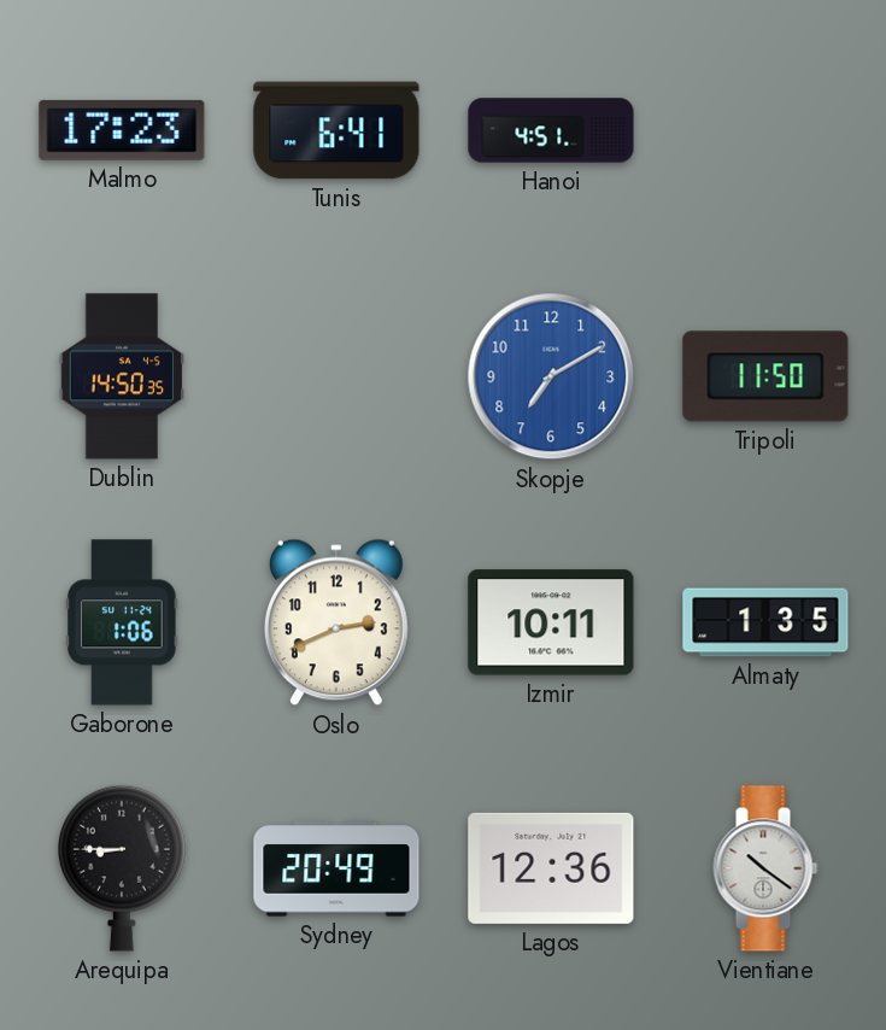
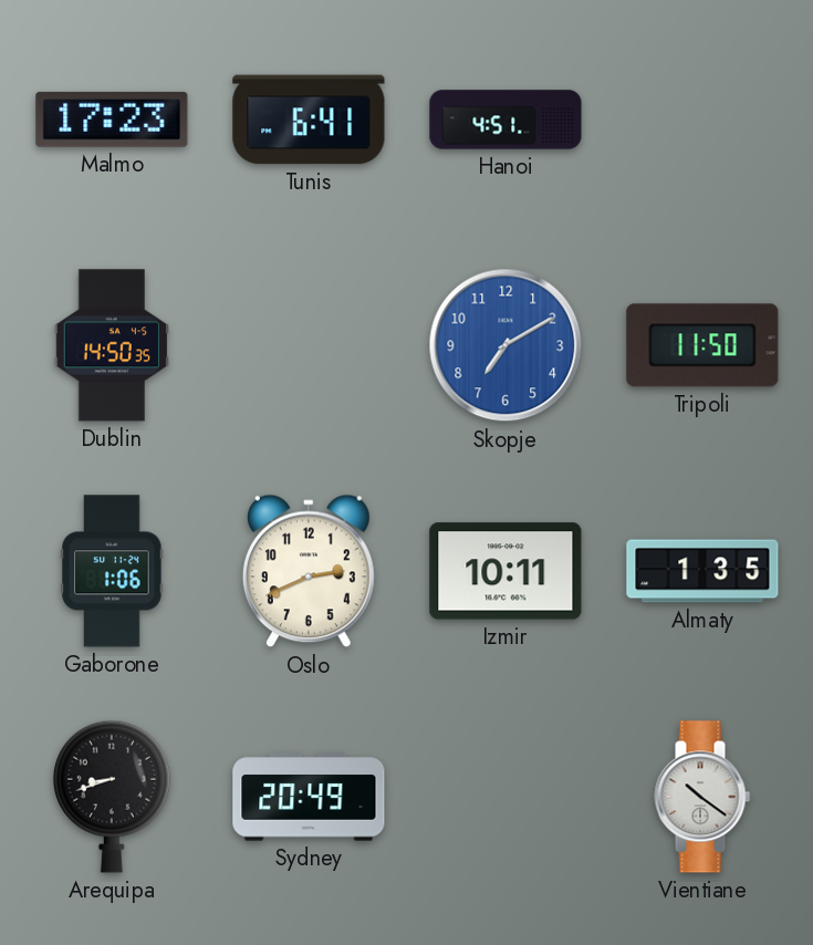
Arequipa: 8:45 -> 8:42
Lagos: 12:36 -> none
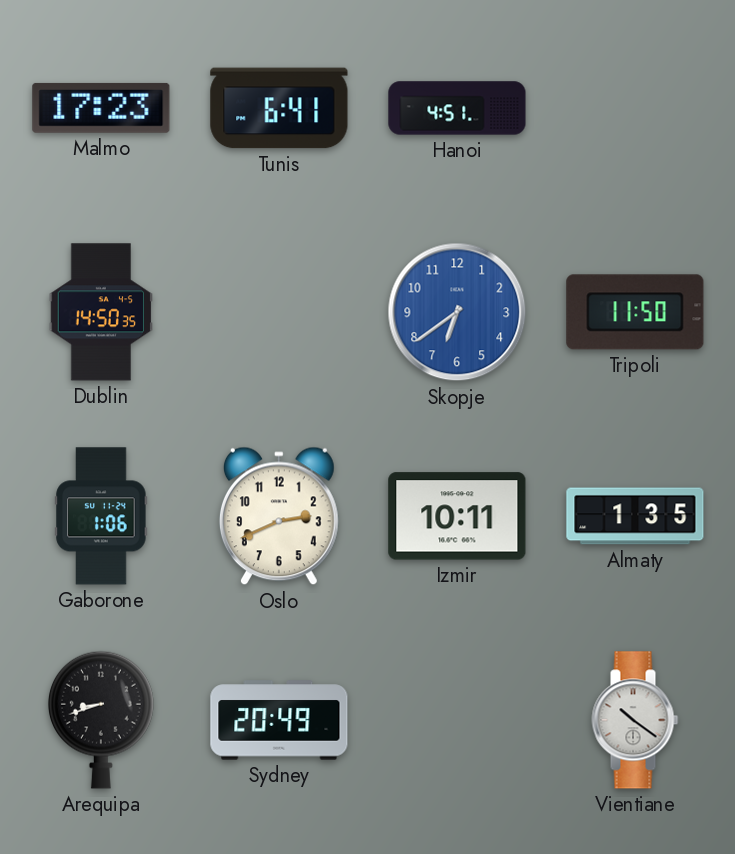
Skopje: 7:10 -> 6:39
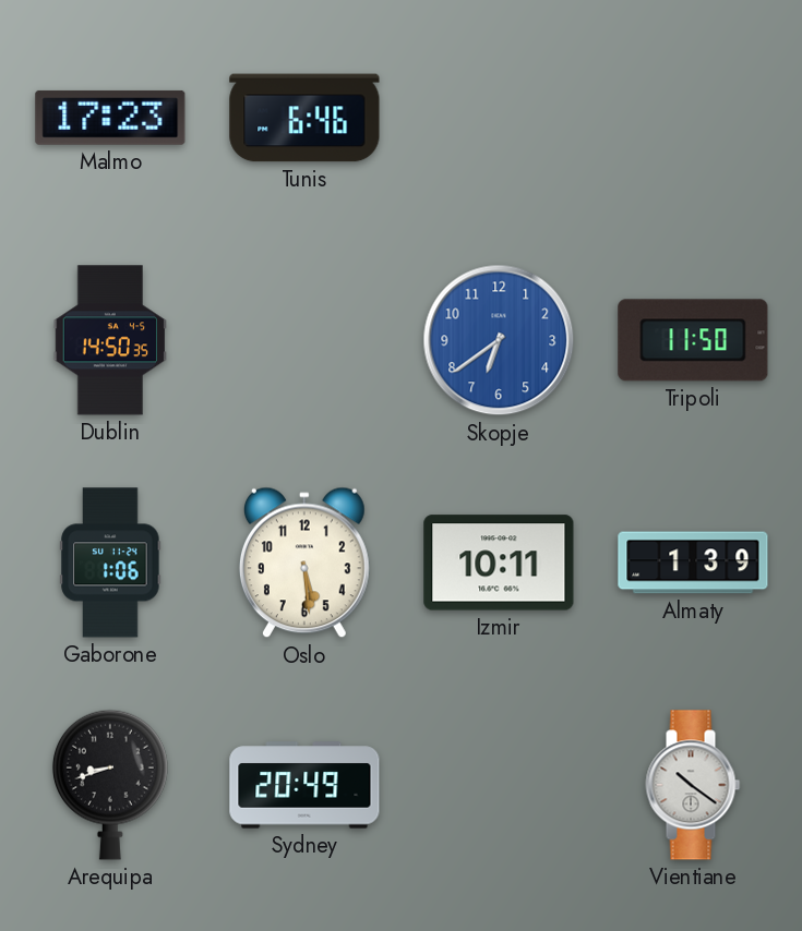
Tunis: 6:41 -> 6:46
Hanoi: 4:51 -> none
Oslo: 2:41 -> 5:29
Almaty: 1:35 -> 1:39
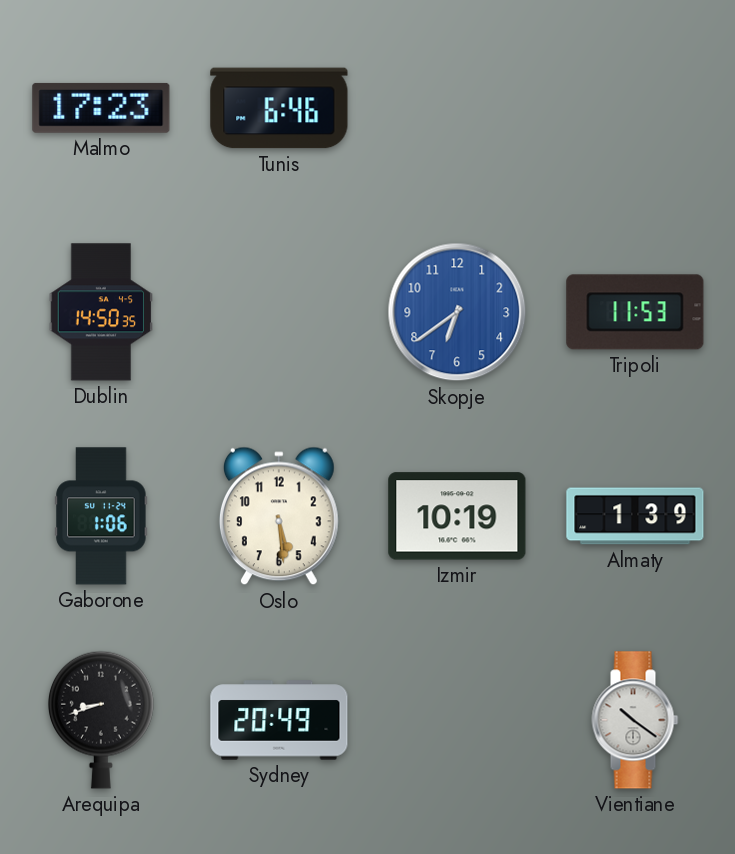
Tripoli: 11:50 -> 11:53
Izmir: 10:11 -> 10:19
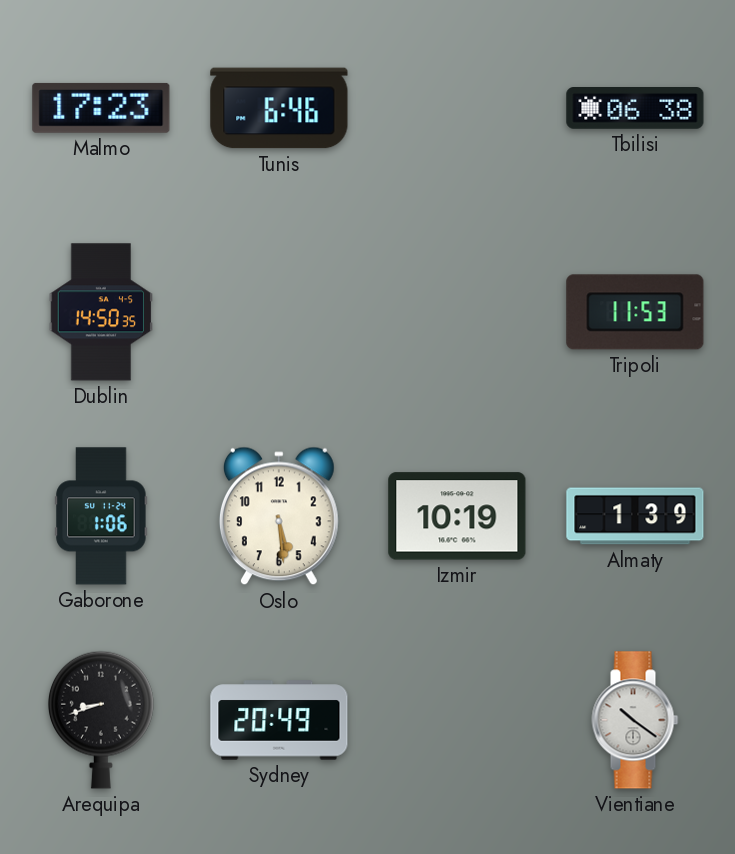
Tbilisi: none -> 06:38
Skopje: 6:39 -> none
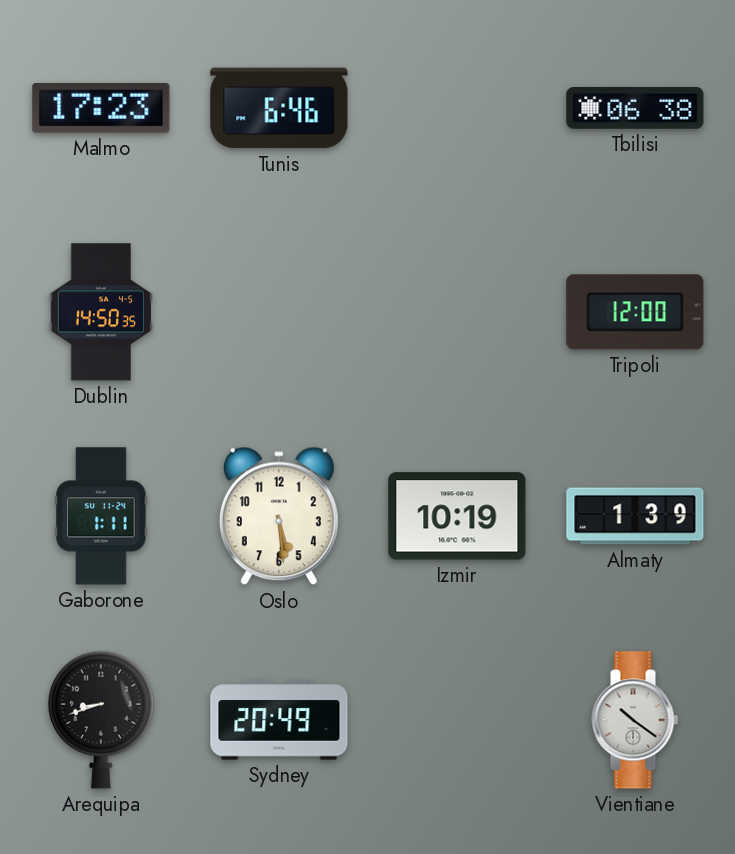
Tripoli: 11:53 -> 12:00
Gaborone: 1:06 -> 1:11
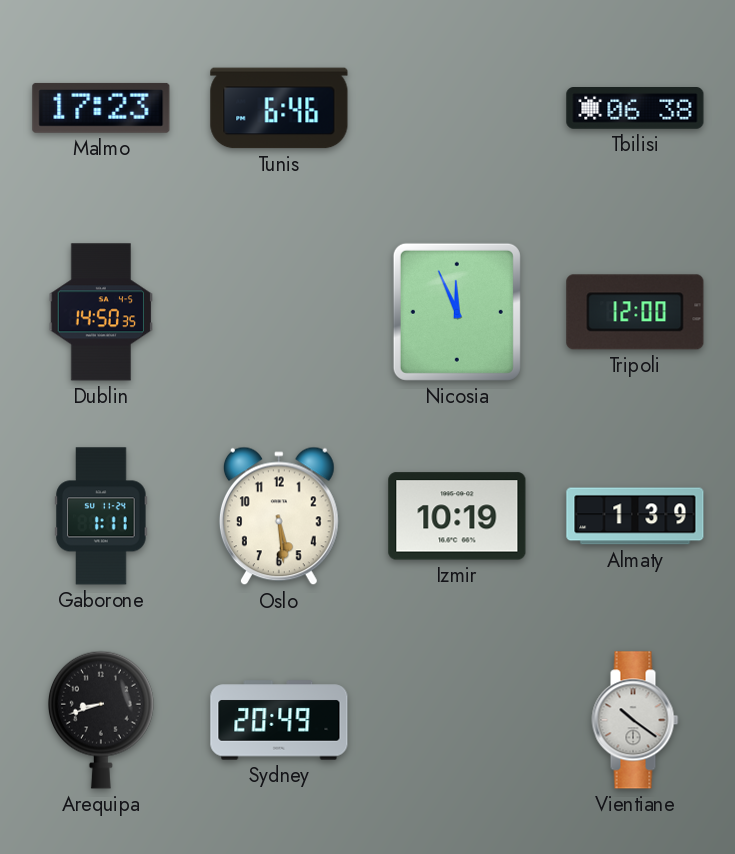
Nicosia: none -> 11:56
